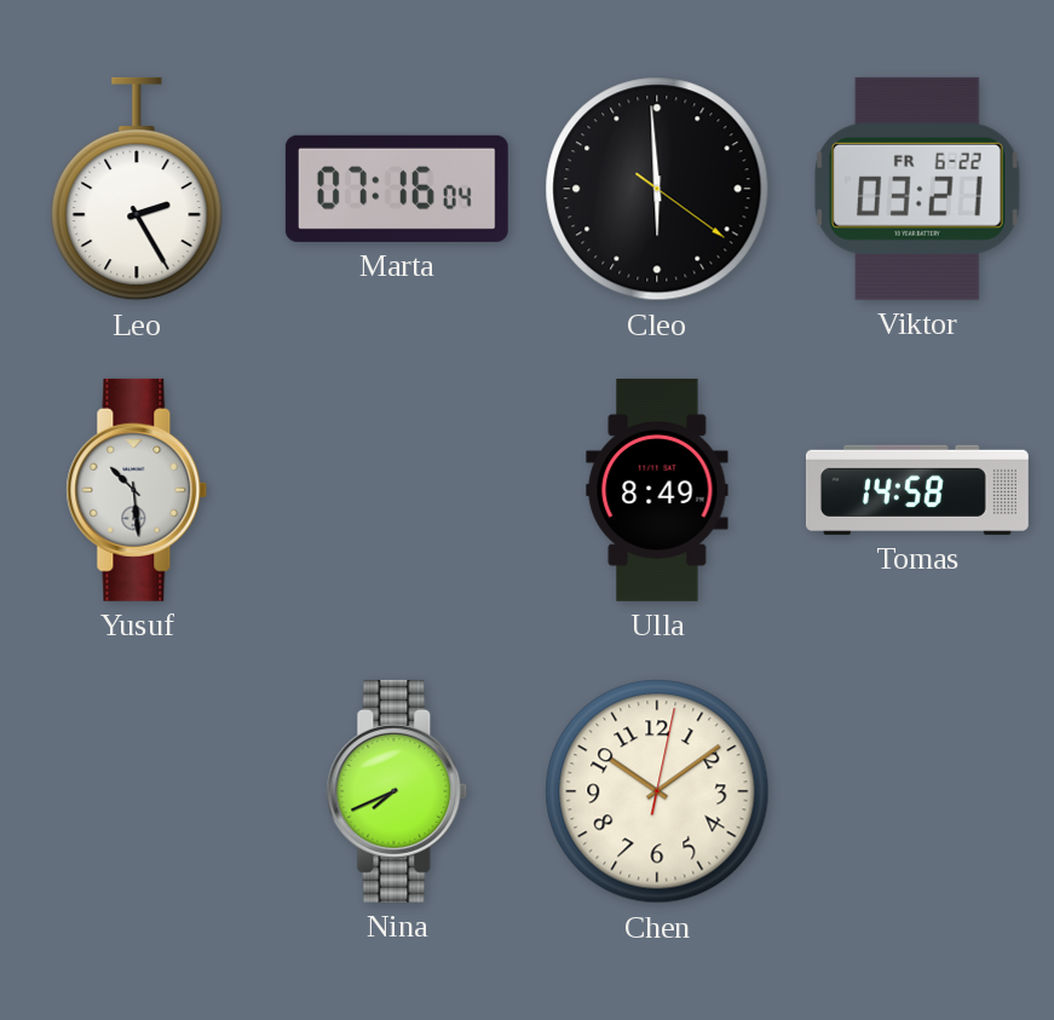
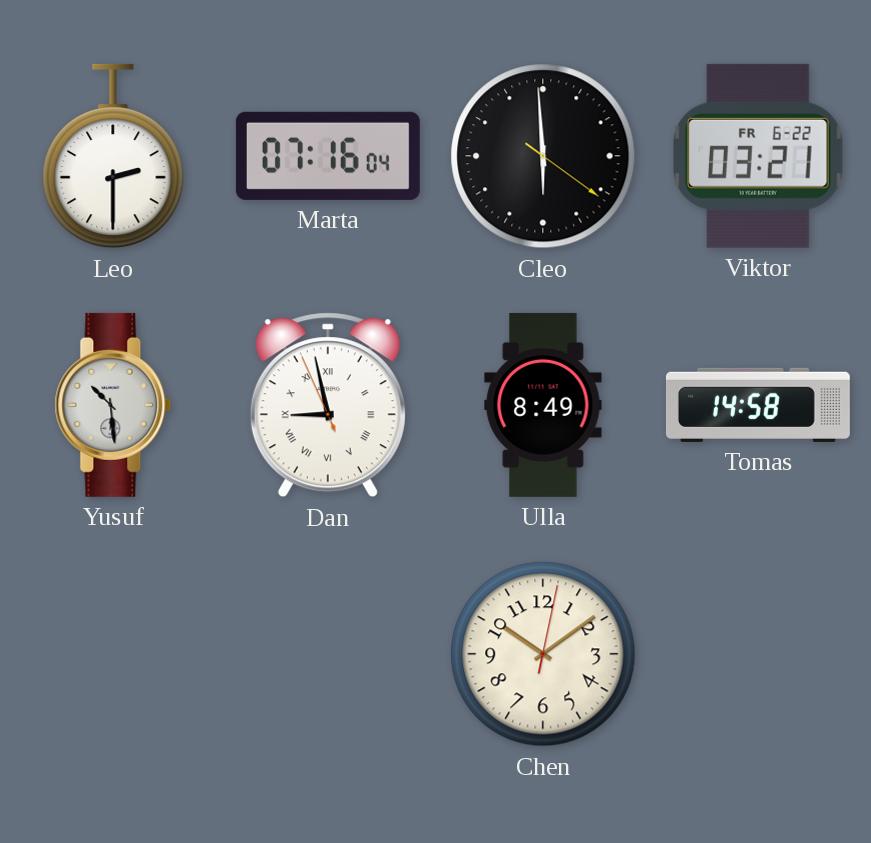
Leo: 2:25 -> 2:30
Dan: none -> 8:57
Nina: 7:41 -> none
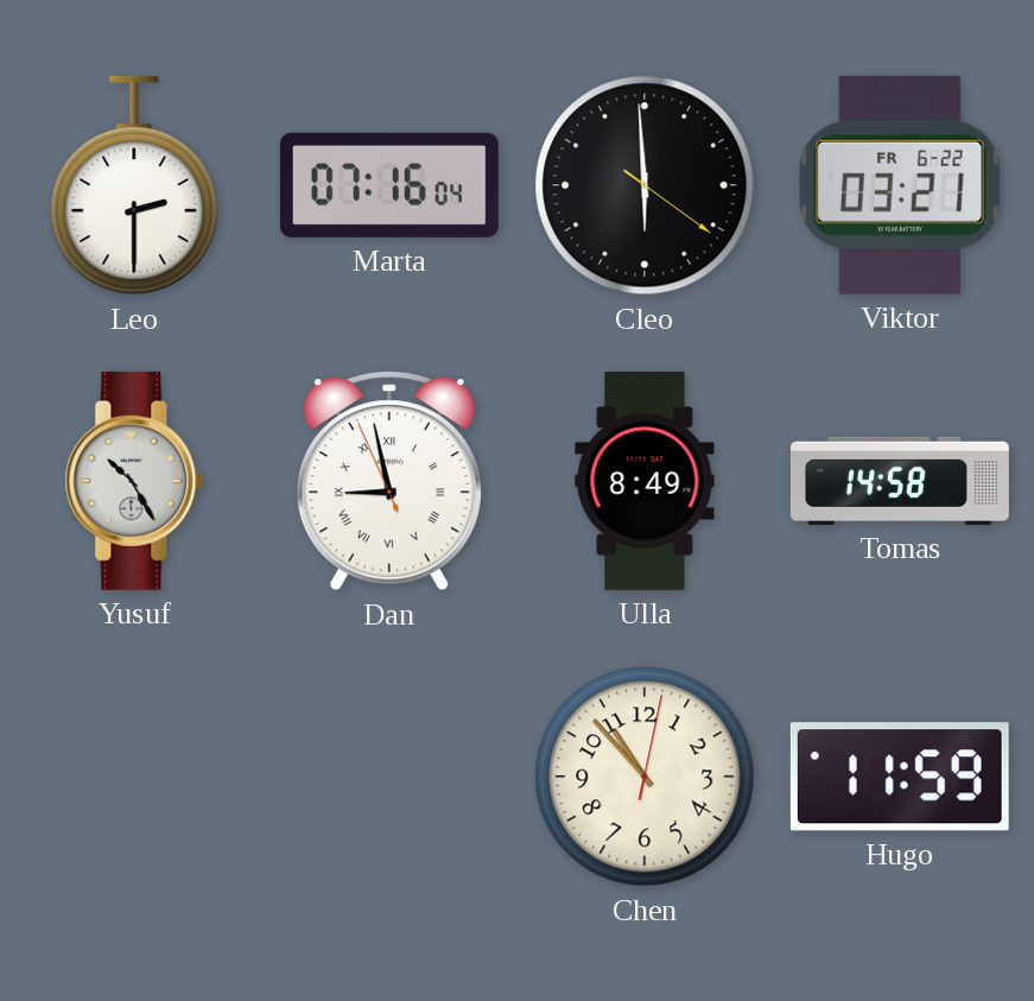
Yusuf: 10:29 -> 10:25
Chen: 10:09 -> 10:53
Hugo: none -> 11:59
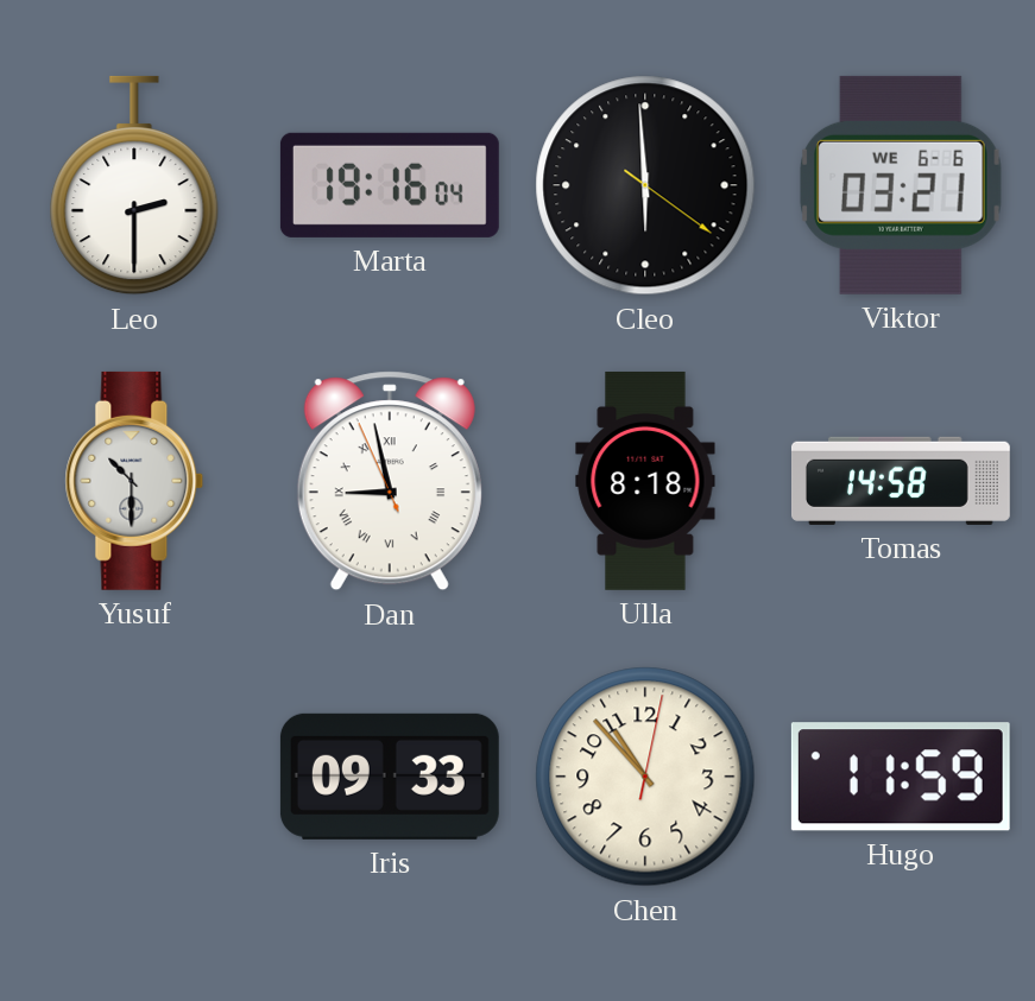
Marta: 07:16 -> 19:16
Viktor date: FR 6-22 -> WE 6-6
Yusuf: 10:25 -> 10:30
Ulla: 8:49 -> 8:18
Iris: none -> 09:33
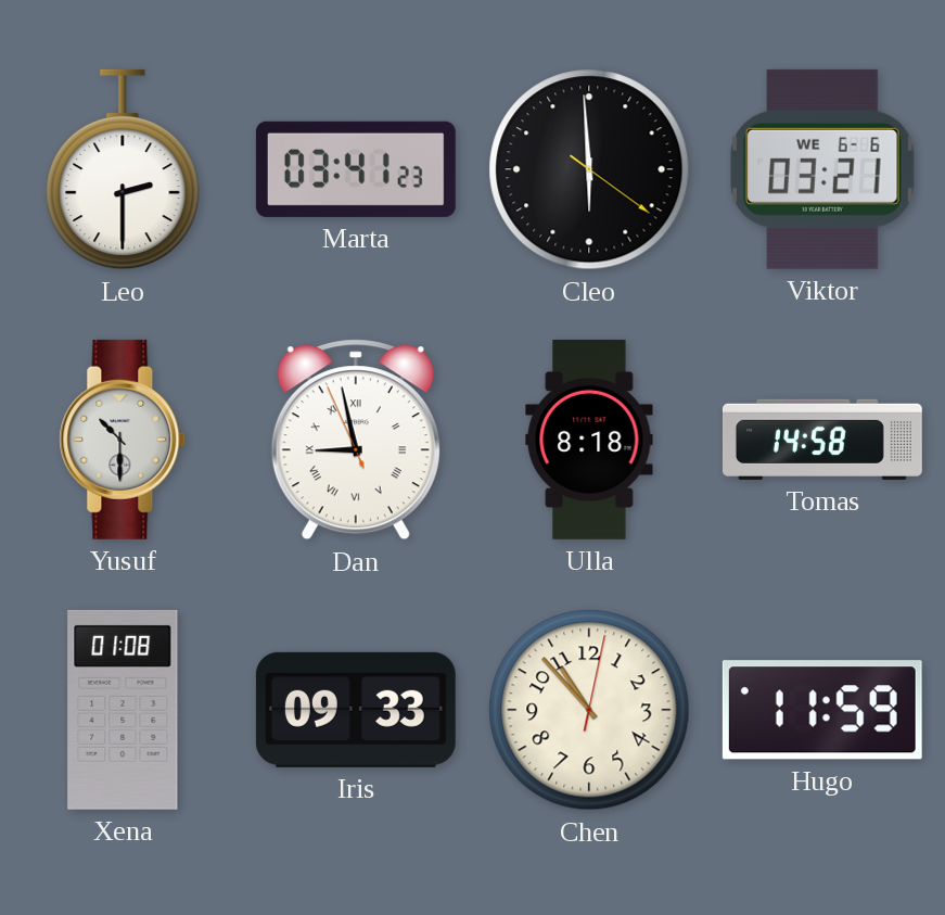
Marta: 19:16 -> 03:41
Xena: none -> 01:08
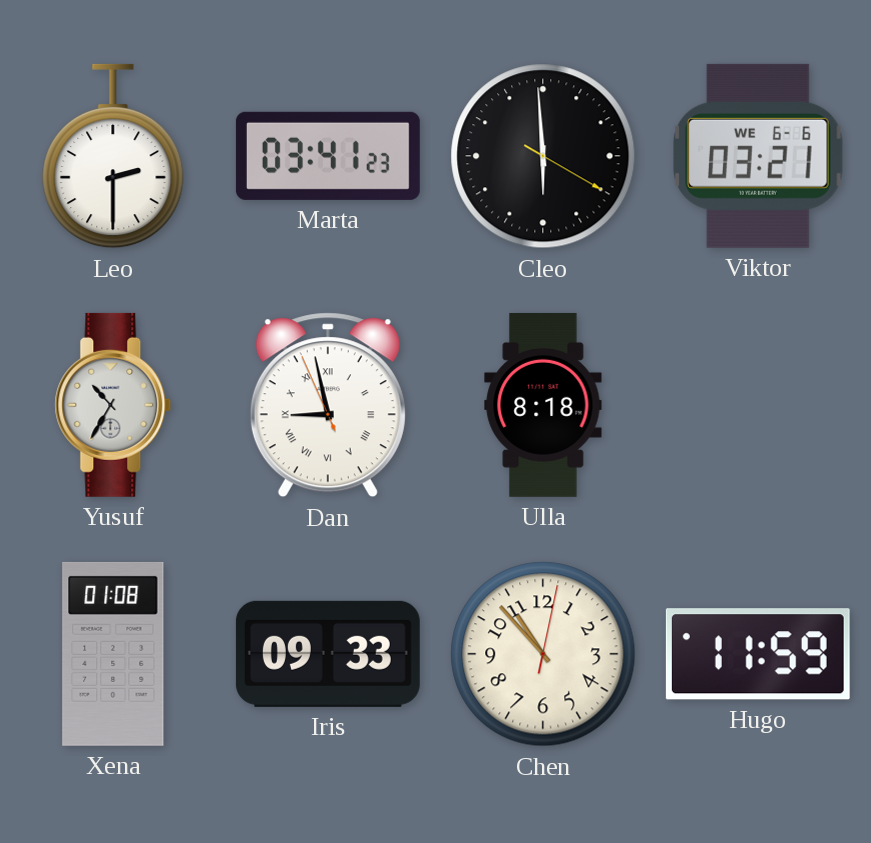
Cleo: 5:59:21 -> 5:59:20
Yusuf: 10:30 -> 10:35
Tomas: 14:58 -> none
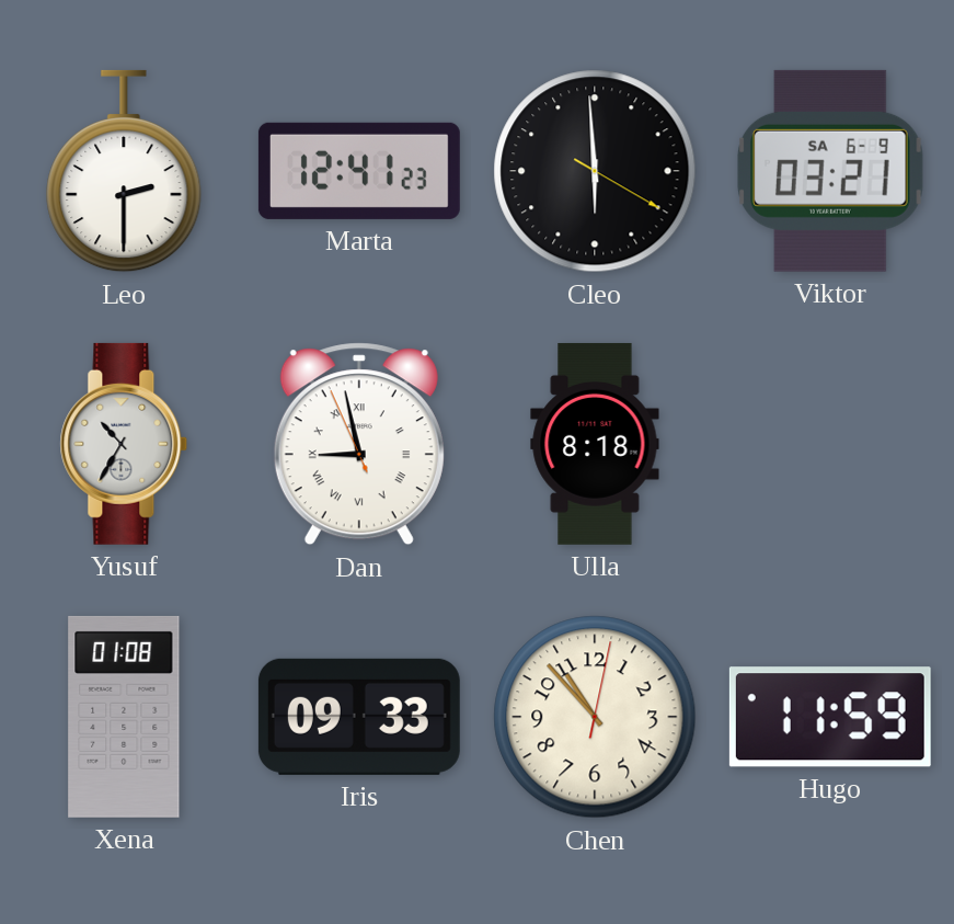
Marta: 03:41 -> 12:41
Viktor date: WE 6-6 -> SA 6-9
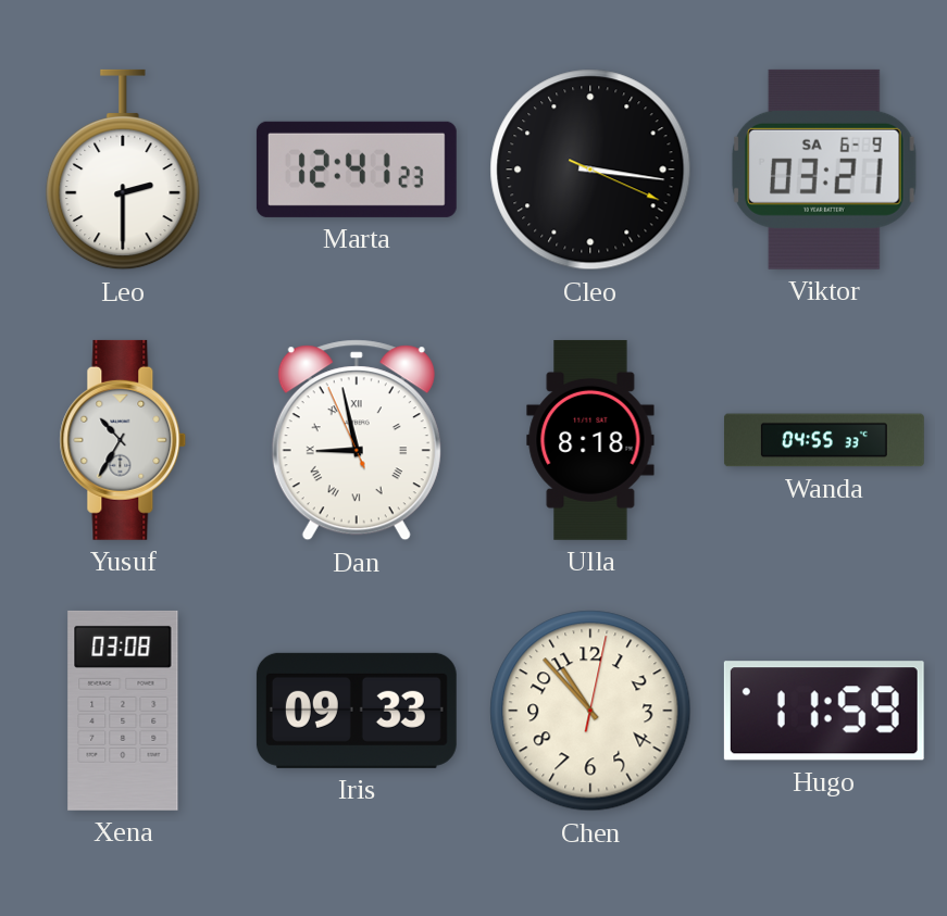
Cleo: 5:59 -> 3:16
Wanda: none -> 04:55
Xena: 01:08 -> 03:08
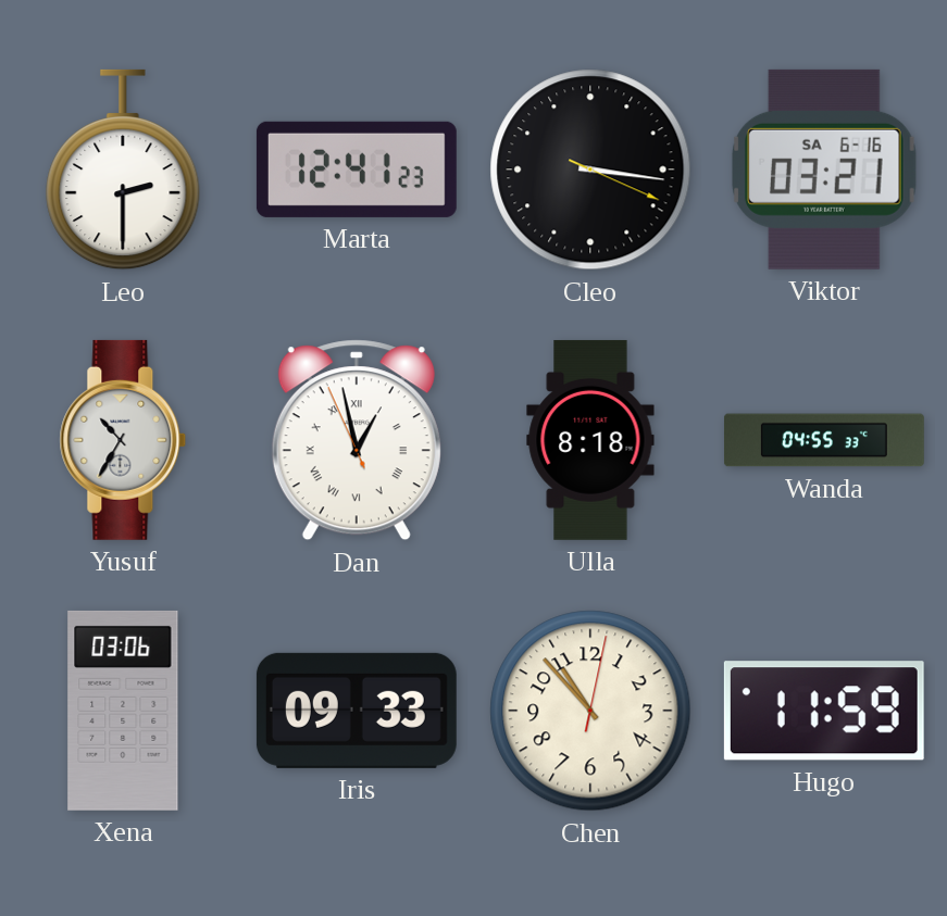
Viktor date: SA 6-9 -> SA 6-16
Dan: 8:57 -> 12:57
Xena: 03:08 -> 03:06
